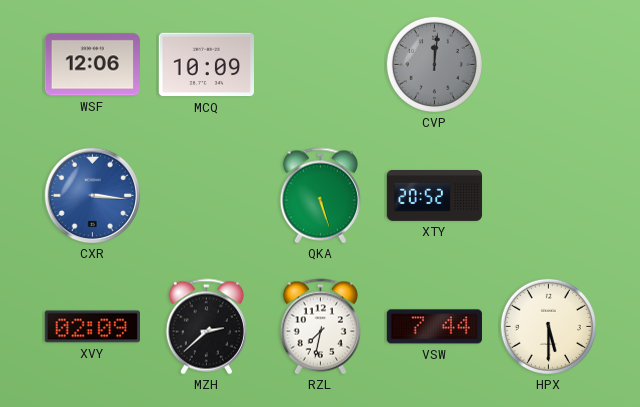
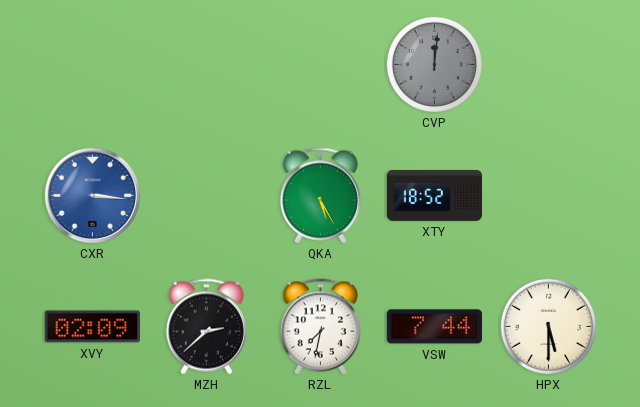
WSF: 12:06 -> none
MCQ: 10:09 -> none
QKA: 5:27 -> 5:25
XTY: 20:52 -> 18:52
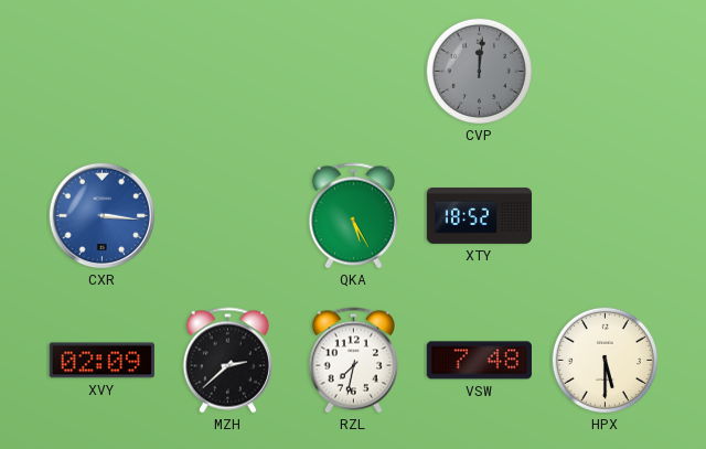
VSW: 7:44 -> 7:48
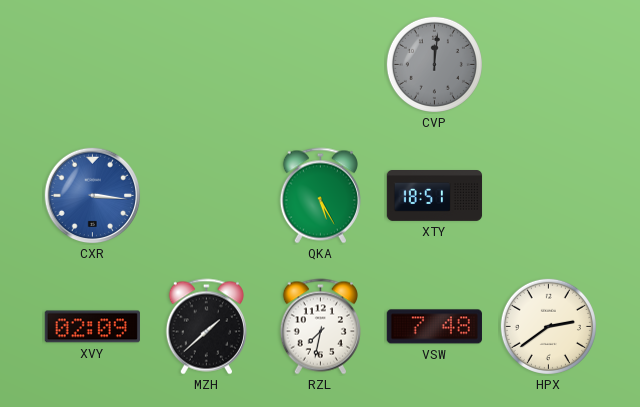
XTY: 18:52 -> 18:51
MZH: 2:38 -> 1:38
HPX: 5:30 -> 2:39
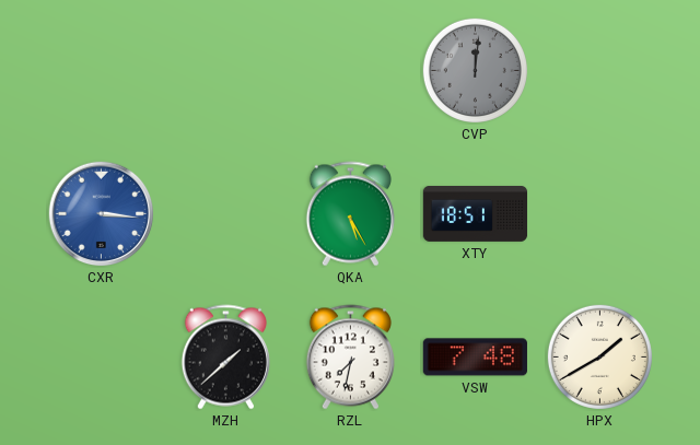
XVY: 02:09 -> none
HPX: 2:39 -> 1:40
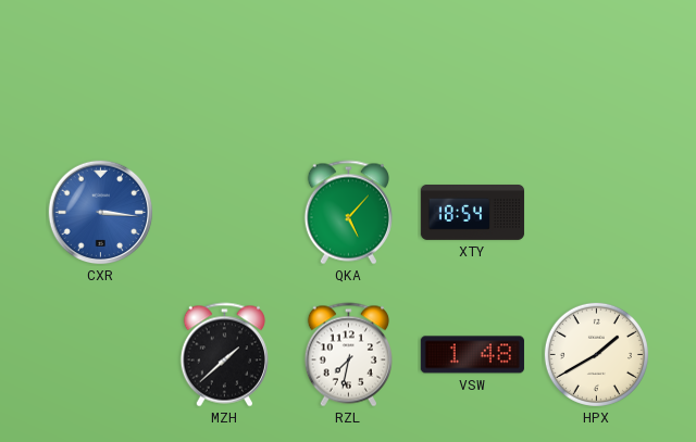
CVP: 12:01 -> none
QKA: 5:25 -> 5:07
XTY: 18:51 -> 18:54
VSW: 7:48 -> 1:48
